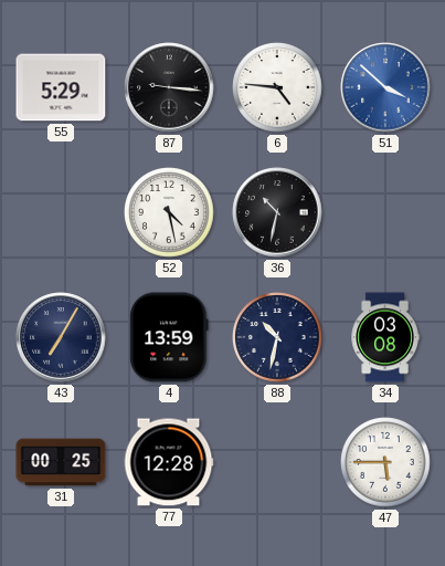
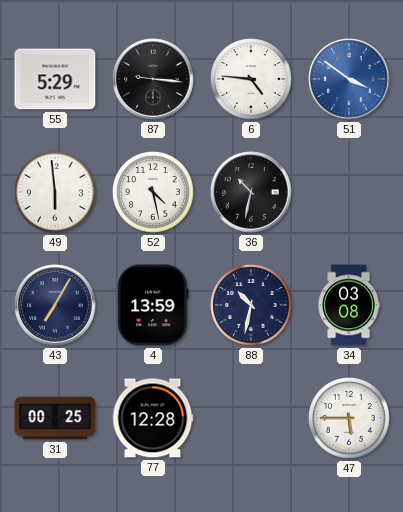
51: 3:52 -> 3:51
49: none -> 5:59
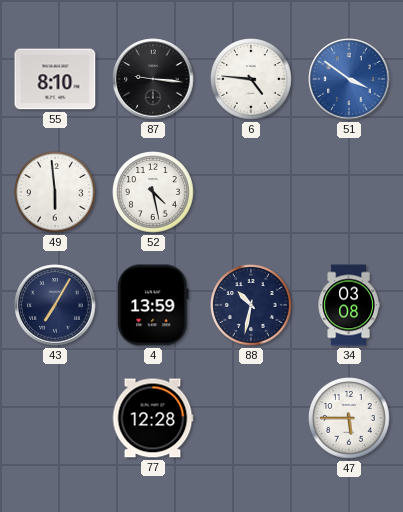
55: 5:29 -> 8:10
36: 10:32 -> none
31: 00:25 -> none
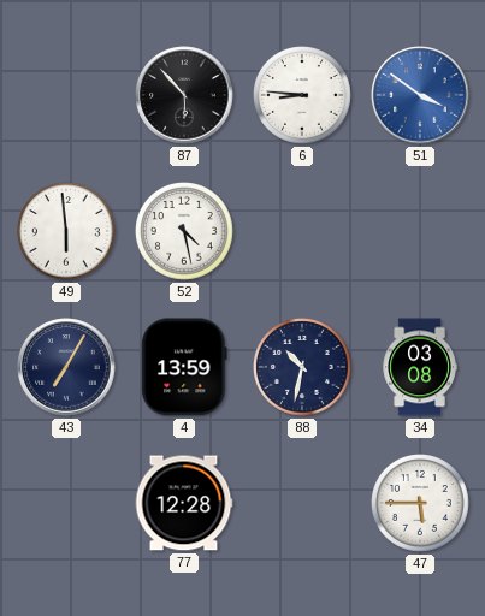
55: 8:10 -> none
87: 9:16 -> 5:53
6: 4:46 -> 8:46
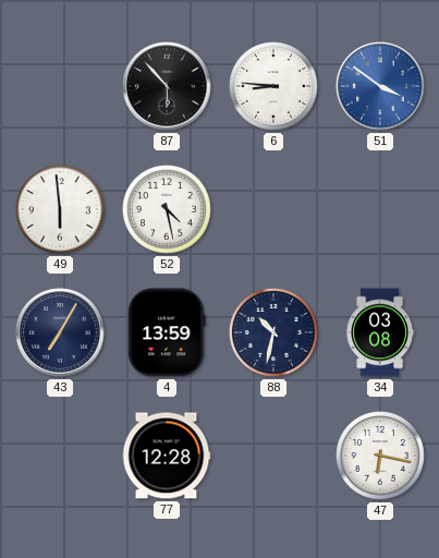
47: 5:45 -> 6:17
